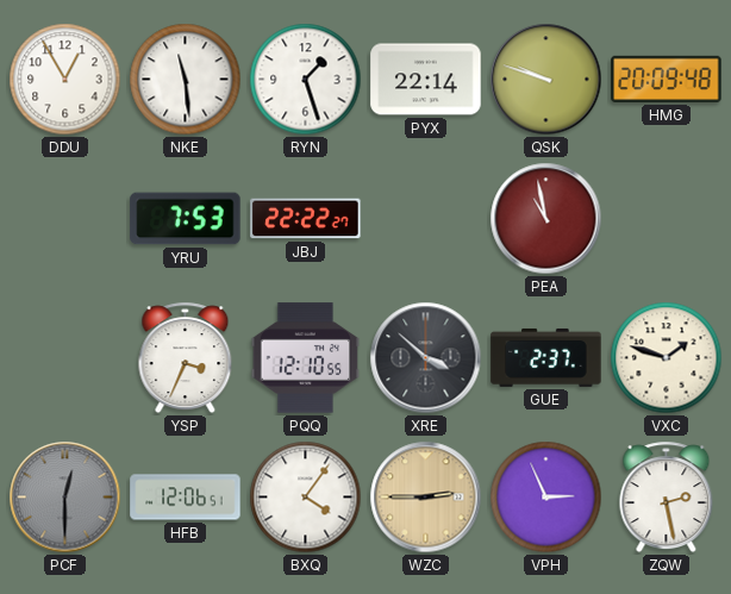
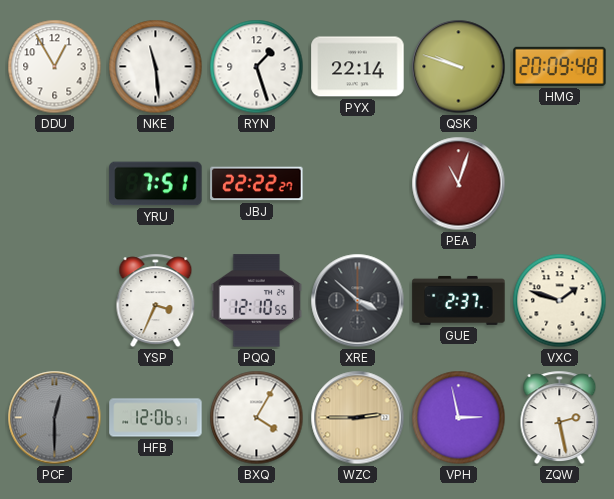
YRU: 7:53 -> 7:51
PEA: 10:58 -> 11:03
BXQ: 4:06 -> 4:05
VPH: 2:56 -> 2:58
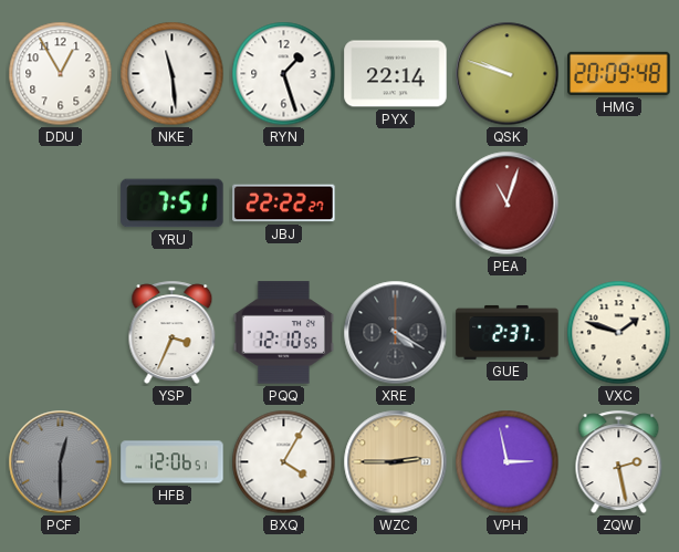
XRE: 3:52 -> 4:20
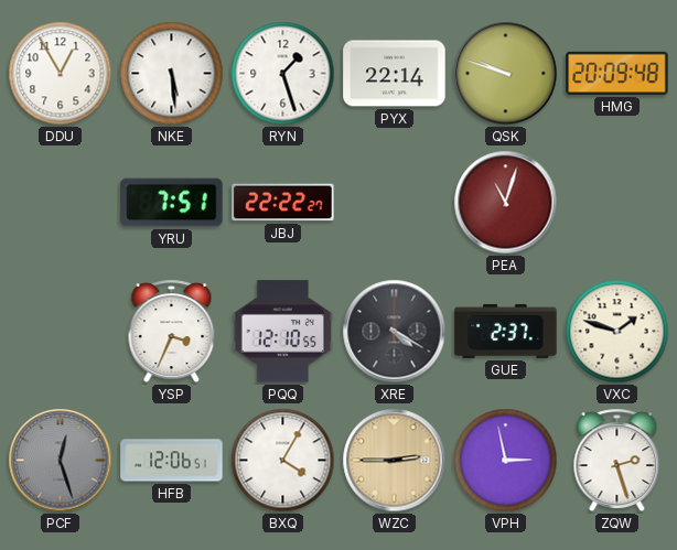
NKE: 11:29 -> 5:29
PCF: 12:30 -> 12:27
ZQW: 2:28 -> 2:27
